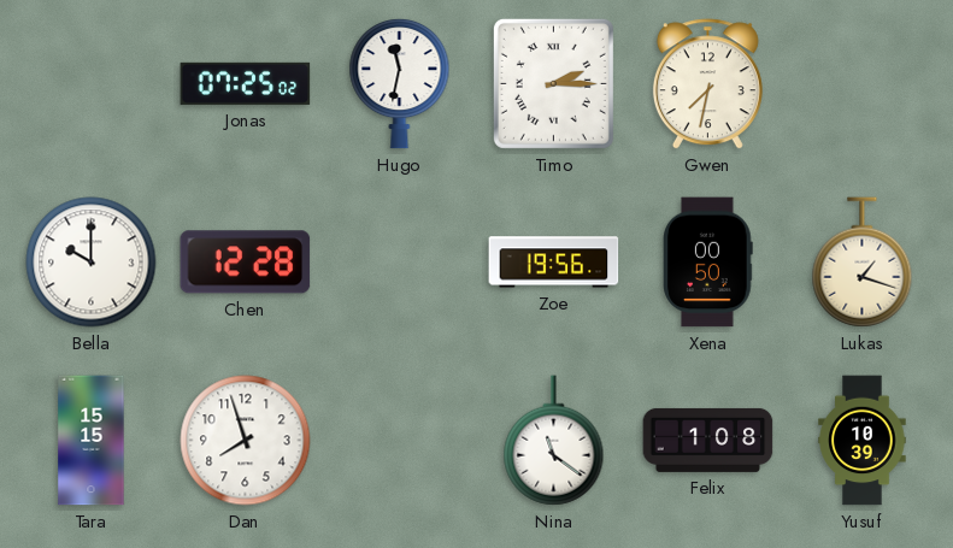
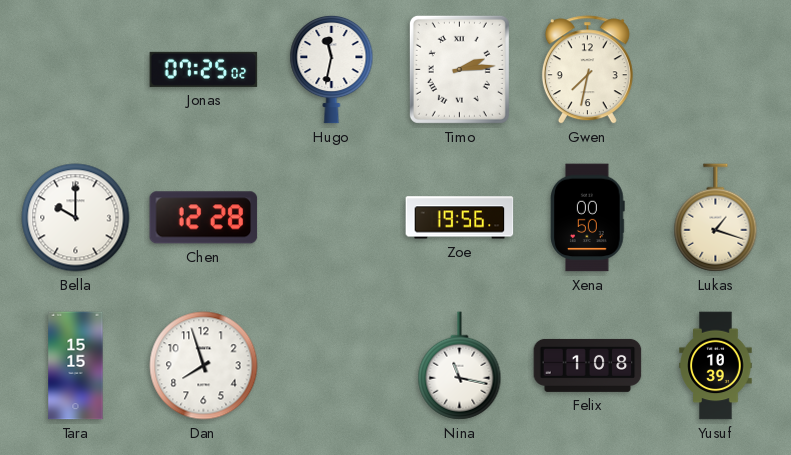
Timo: 2:15 -> 2:14
Nina: 11:21 -> 11:17
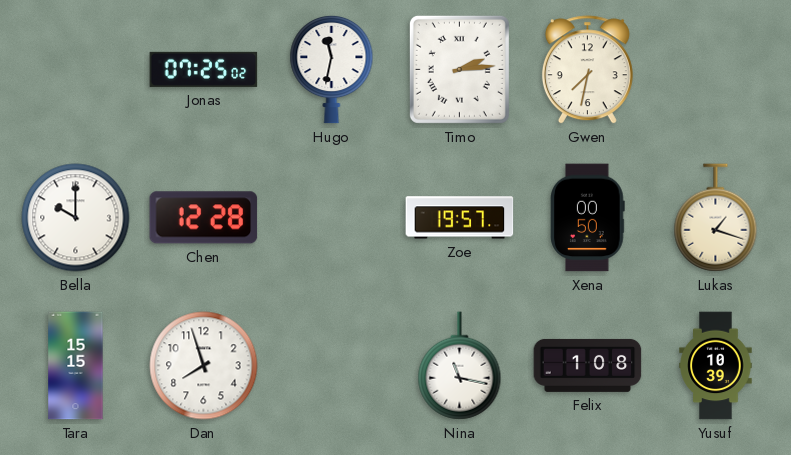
Zoe: 19:56 -> 19:57
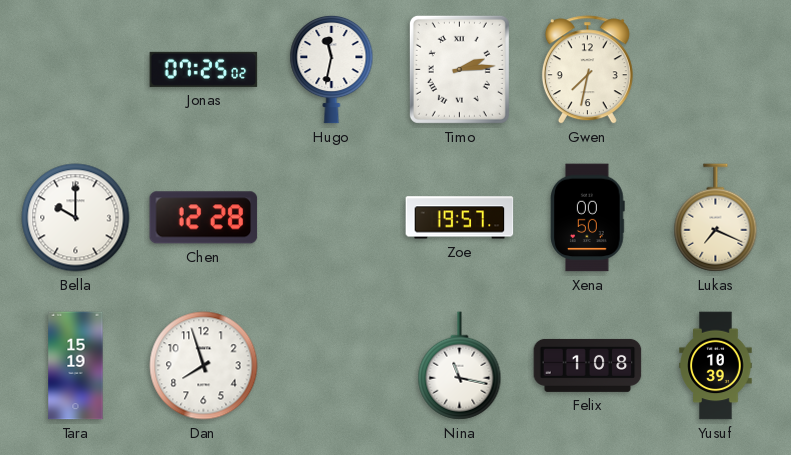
Lukas: 1:18 -> 7:19
Tara: 15:15 -> 15:19
